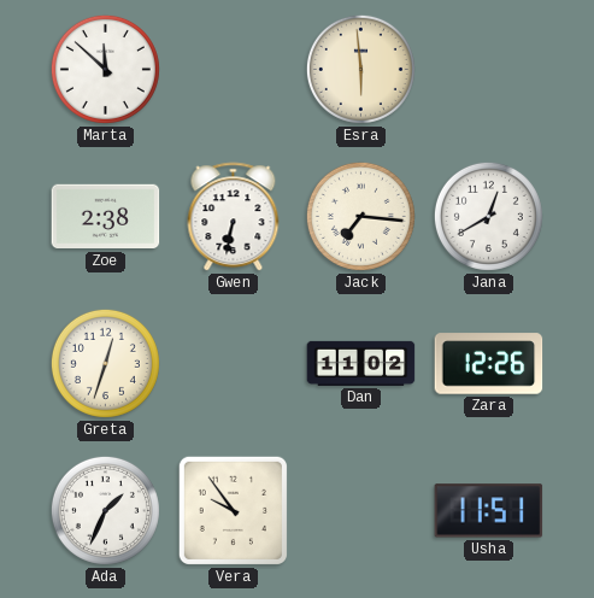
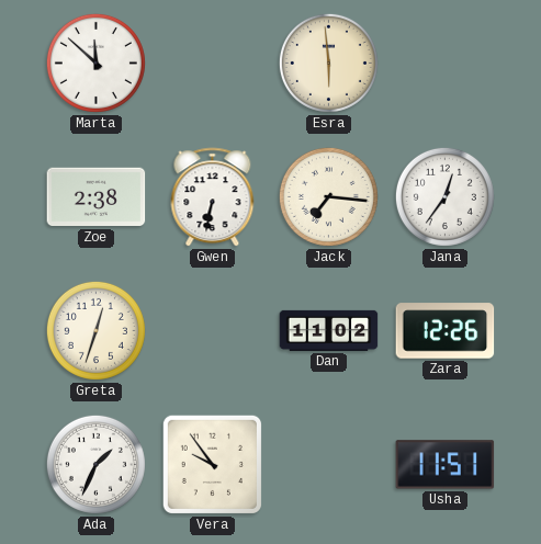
Jana: 12:40 -> 12:36
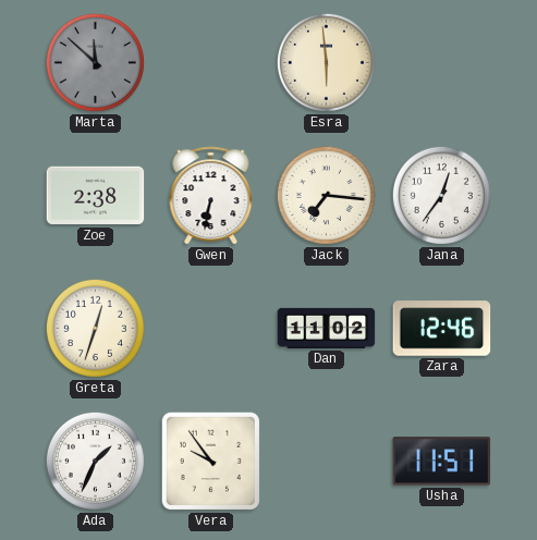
Marta dial: white -> grey
Zara: 12:26 -> 12:46
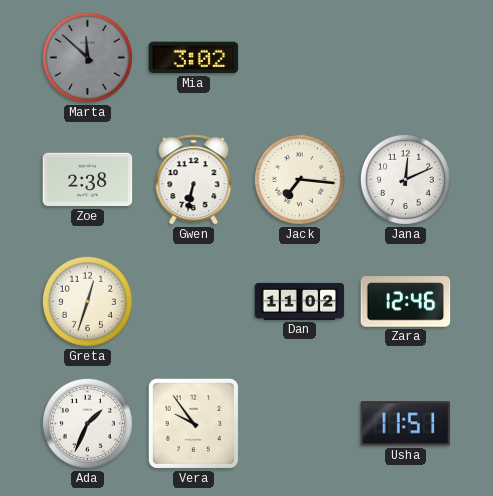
Mia: none -> 3:02
Esra: 5:59 -> none
Jana: 12:36 -> 12:11
